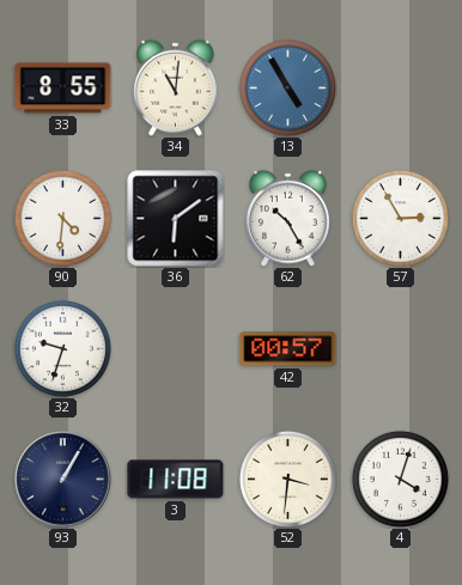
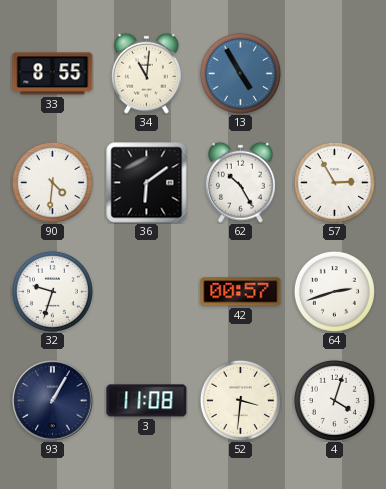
64: none -> 2:42
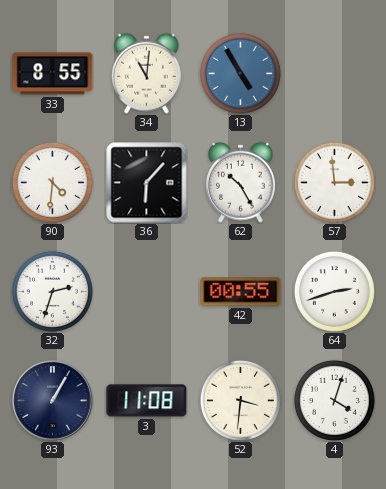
36: 6:09 -> 6:07
57: 2:55 -> 2:59
32: 9:33 -> 2:33
42: 00:57 -> 00:55
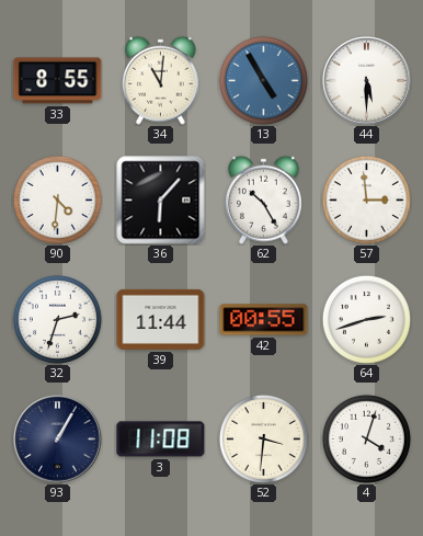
44: none -> 5:30
39: none -> 11:44
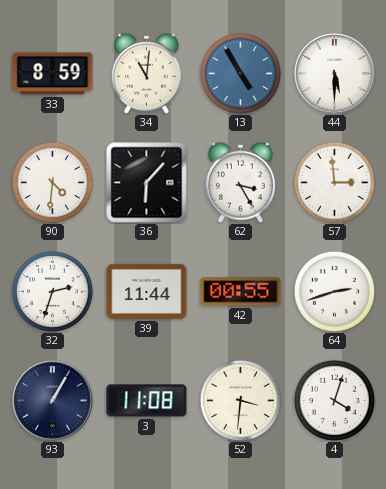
33: 8:55 -> 8:59
62: 10:25 -> 3:25
